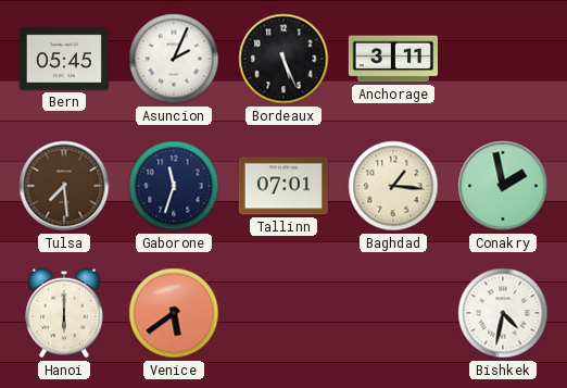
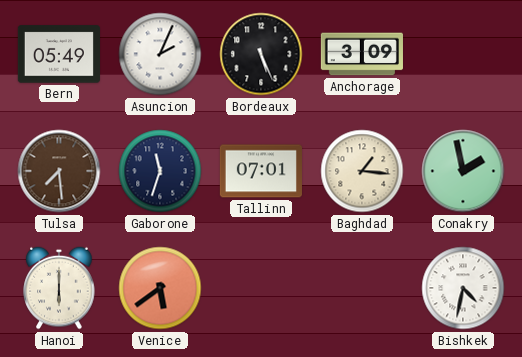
Bern: 05:45 -> 05:49
Anchorage: 3:11 -> 3:09
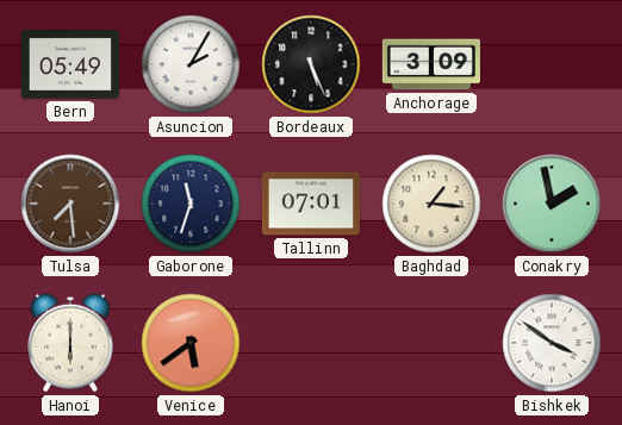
Asuncion: 2:04 -> 2:05
Bishkek: 4:32 -> 3:51
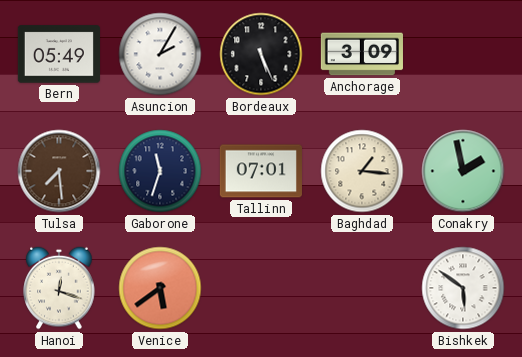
Hanoi: 6:00 -> 12:18
Bishkek: 3:51 -> 5:51
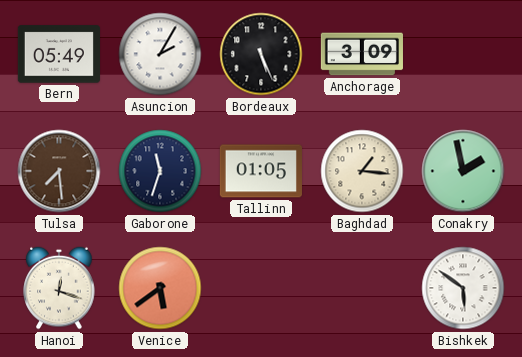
Tallinn: 07:01 -> 01:05
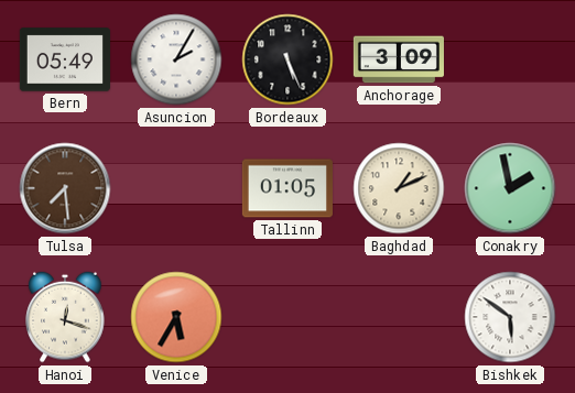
Gaborone: 11:33 -> none
Baghdad: 1:16 -> 1:11
Venice: 5:39 -> 5:35
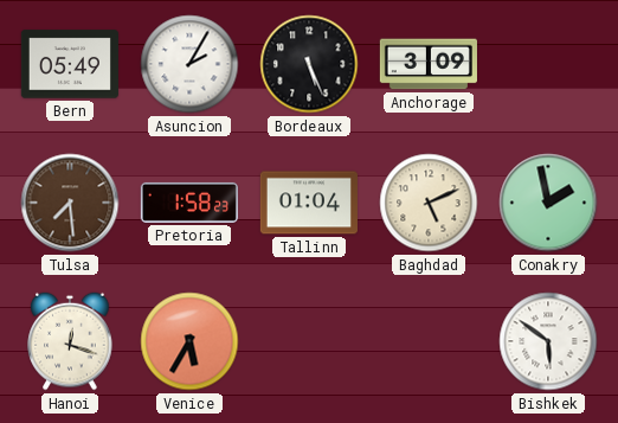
Pretoria: none -> 1:58
Tallinn: 01:05 -> 01:04
Baghdad: 1:11 -> 5:11
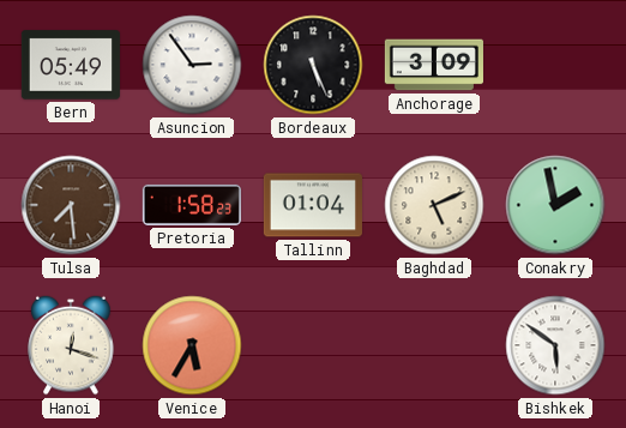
Asuncion: 2:05 -> 2:54
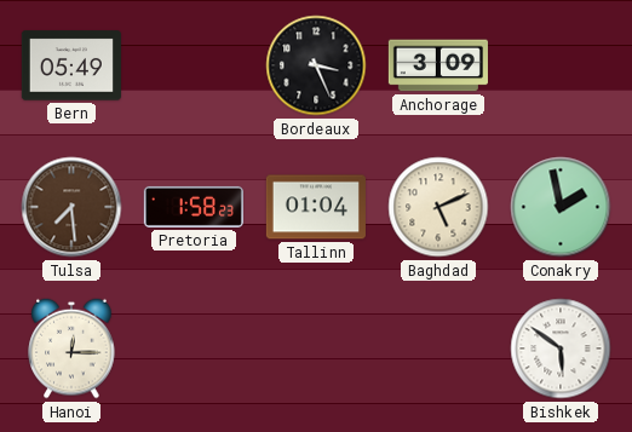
Asuncion: 2:54 -> none
Bordeaux: 5:26 -> 3:26
Hanoi: 12:18 -> 12:15
Venice: 5:35 -> none
